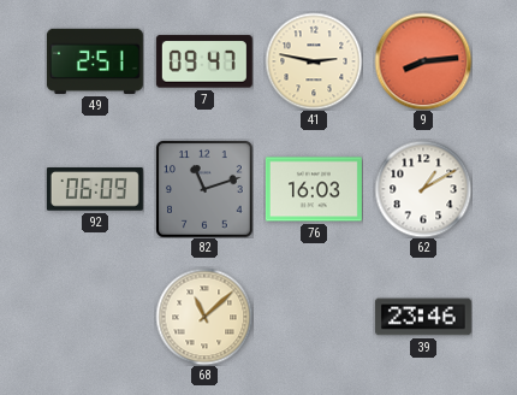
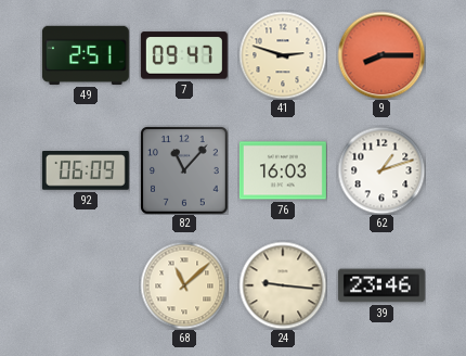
41: 2:47 -> 2:48
9: 8:14 -> 8:15
82: 11:12 -> 11:07
62: 1:10 -> 1:12
24: none -> 9:16
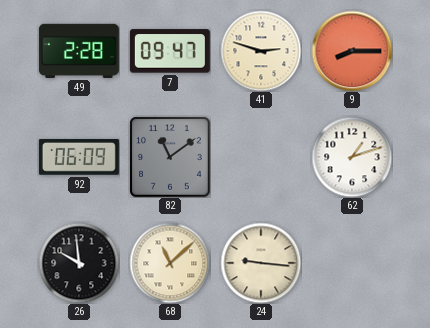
49: 2:51 -> 2:28
82: 11:07 -> 11:09
76: 16:03 -> none
26: none -> 9:59
39: 23:46 -> none
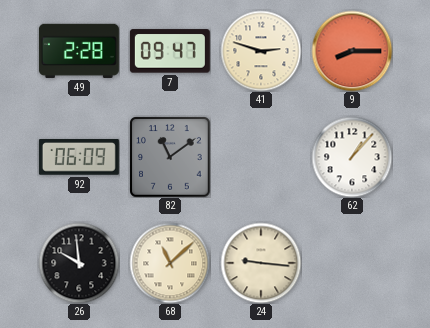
62: 1:12 -> 1:07
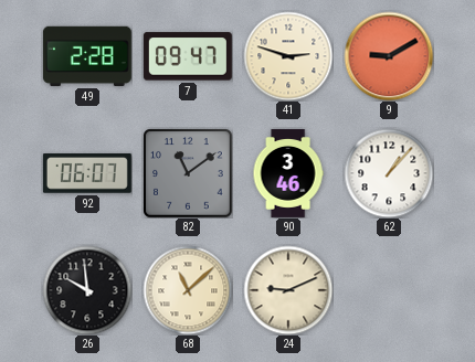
9: 8:15 -> 9:10
92: 06:09 -> 06:07
90: none -> 3:46
24: 9:16 -> 9:11
